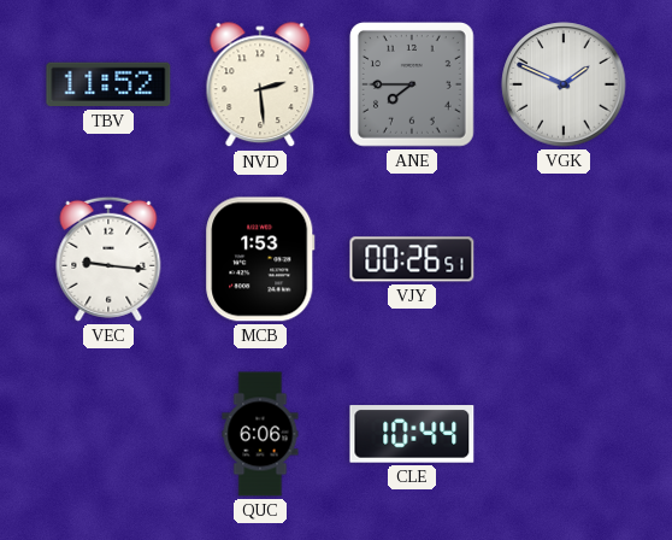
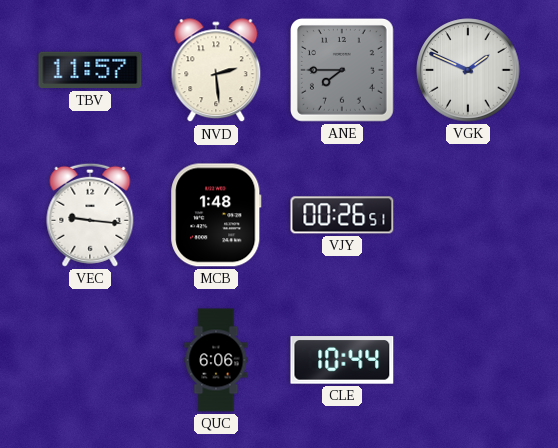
TBV: 11:52 -> 11:57
MCB: 1:53 -> 1:48
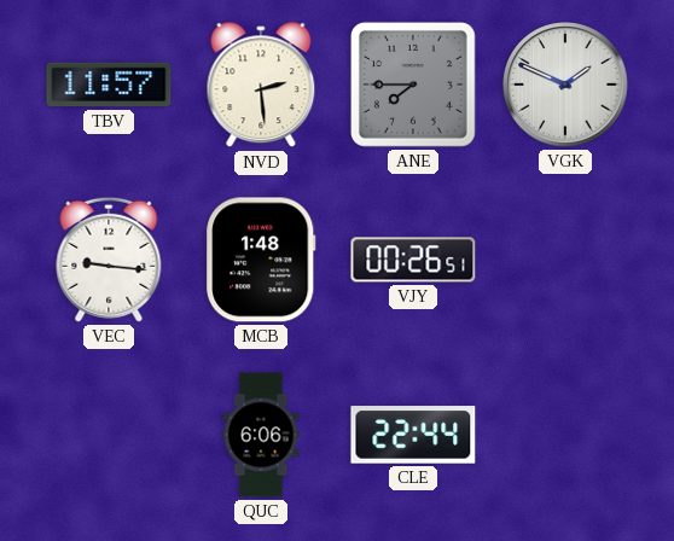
CLE: 10:44 -> 22:44
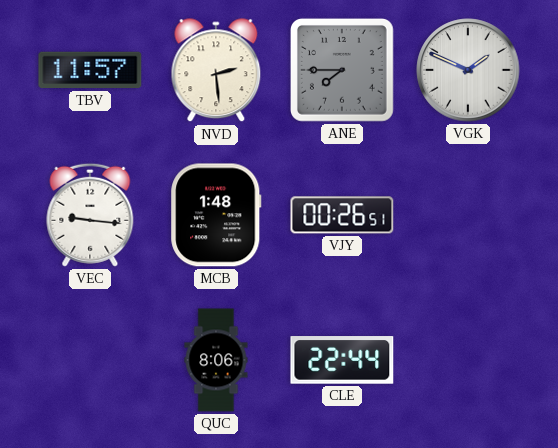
QUC: 6:06 -> 8:06
